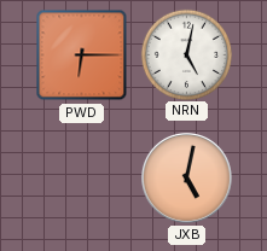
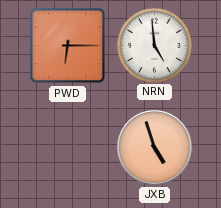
NRN: 5:02 -> 4:59
JXB: 5:02 -> 4:57
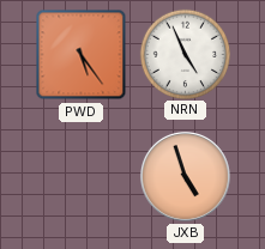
PWD: 6:15 -> 5:24
NRN: 4:59 -> 4:56
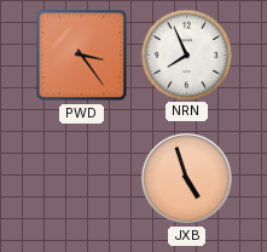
PWD: 5:24 -> 3:24
NRN: 4:56 -> 7:56
